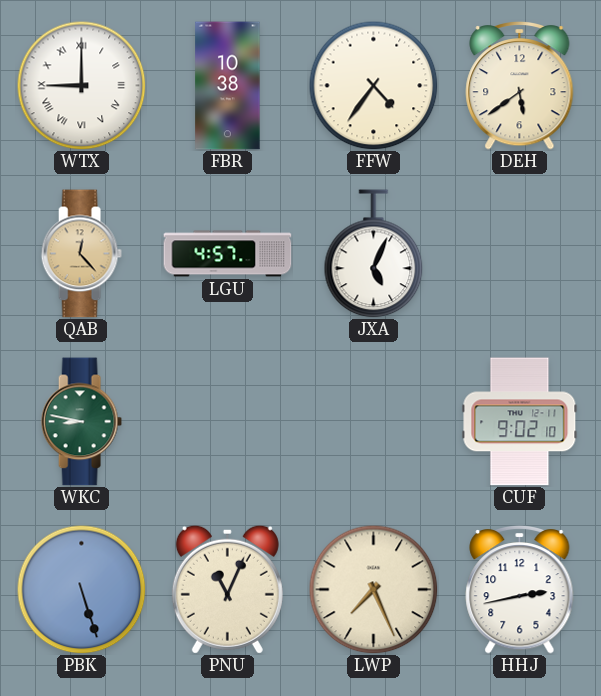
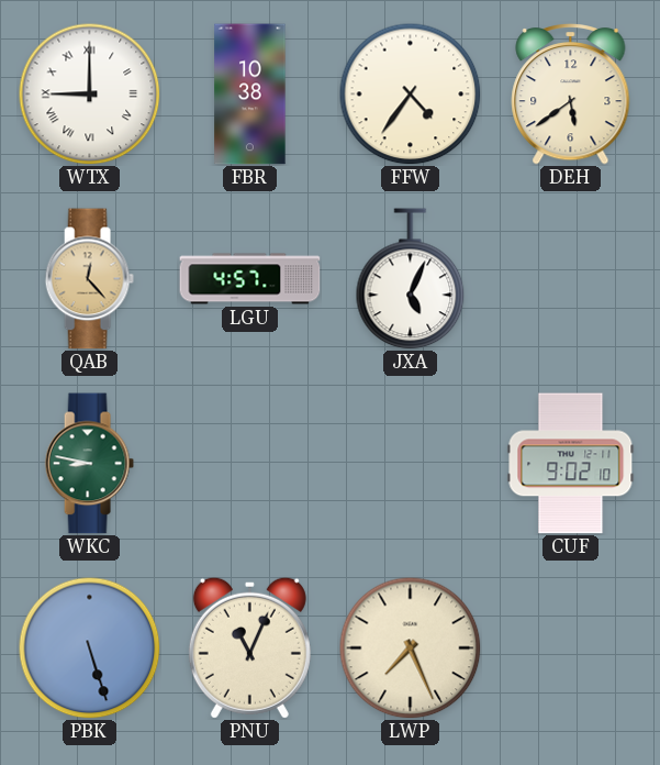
HHJ: 2:43 -> none
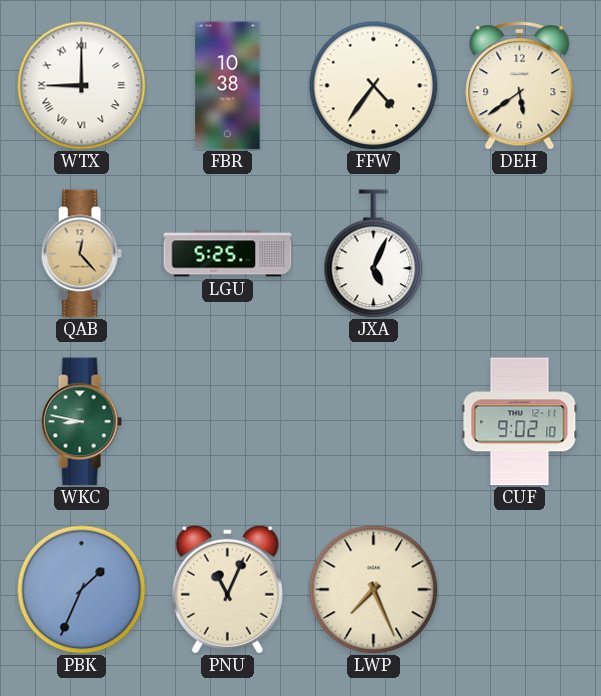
LGU: 4:57 -> 5:25
PBK: 5:27 -> 1:34
